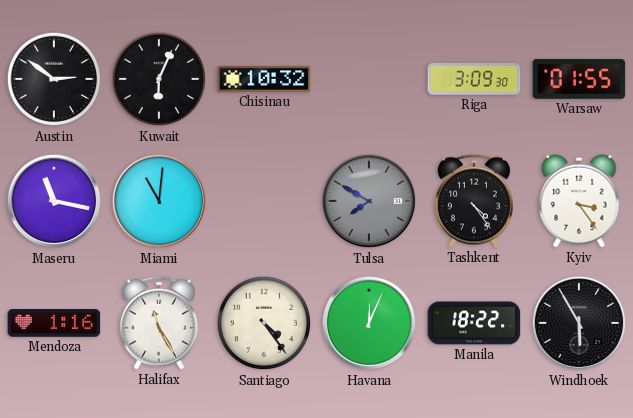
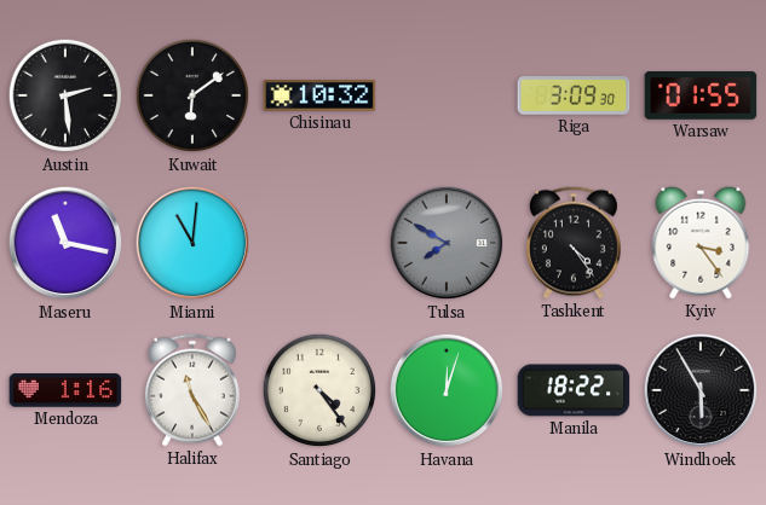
Austin: 2:51 -> 2:29
Kuwait: 6:04 -> 6:09
Havana: 12:04 -> 12:03
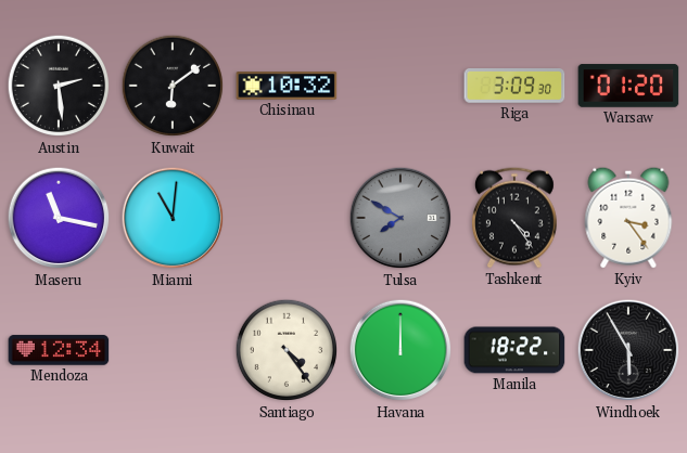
Warsaw: 01:55 -> 01:20
Mendoza: 1:16 -> 12:34
Halifax: 11:25 -> none
Havana: 12:03 -> 12:00
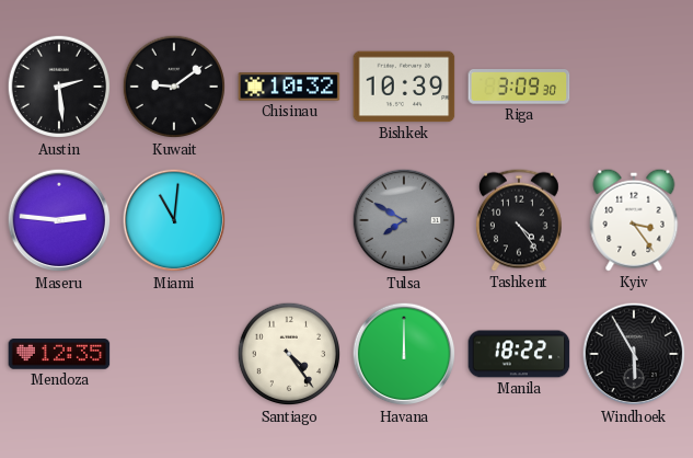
Kuwait: 6:09 -> 9:09
Bishkek: none -> 10:39
Warsaw: 01:20 -> none
Maseru: 11:17 -> 2:46
Mendoza: 12:34 -> 12:35
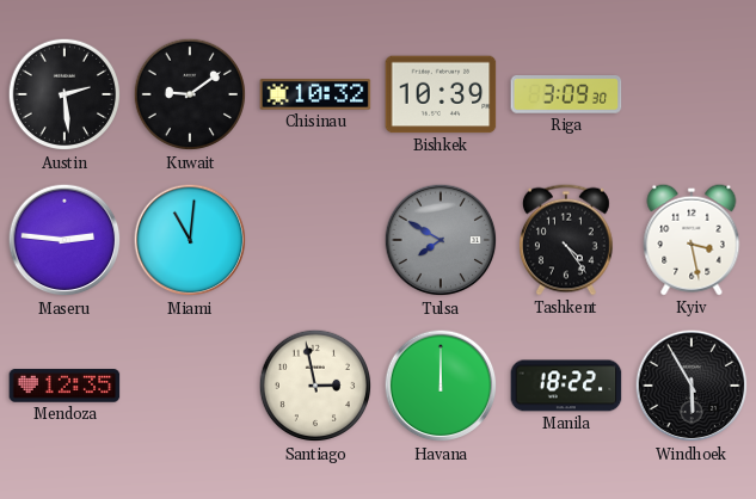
Kyiv: 3:24 -> 3:28
Santiago: 4:24 -> 2:58
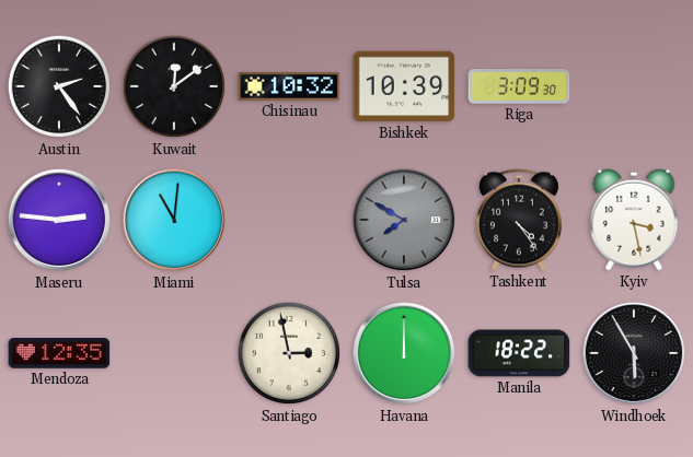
Austin: 2:29 -> 2:24
Kuwait: 9:09 -> 12:09
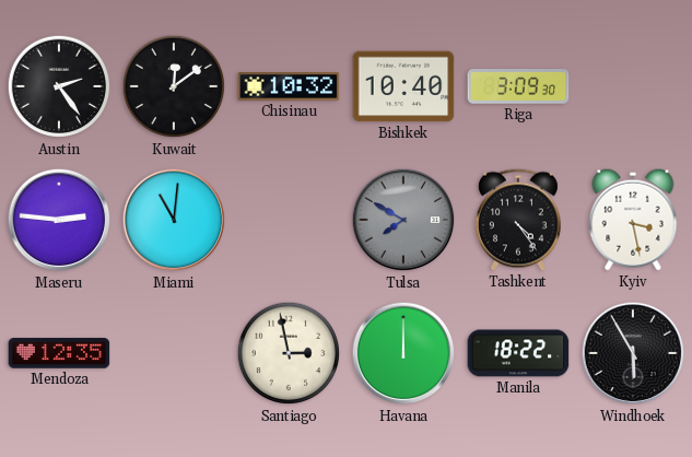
Bishkek: 10:39 -> 10:40
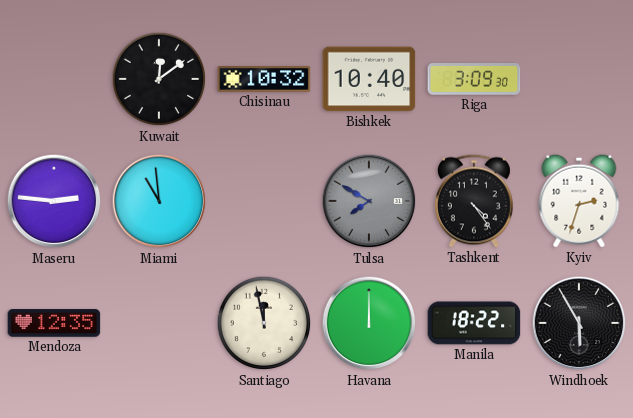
Austin: 2:24 -> none
Miami: 11:01 -> 10:59
Kyiv: 3:28 -> 2:33
Santiago: 2:58 -> 11:58
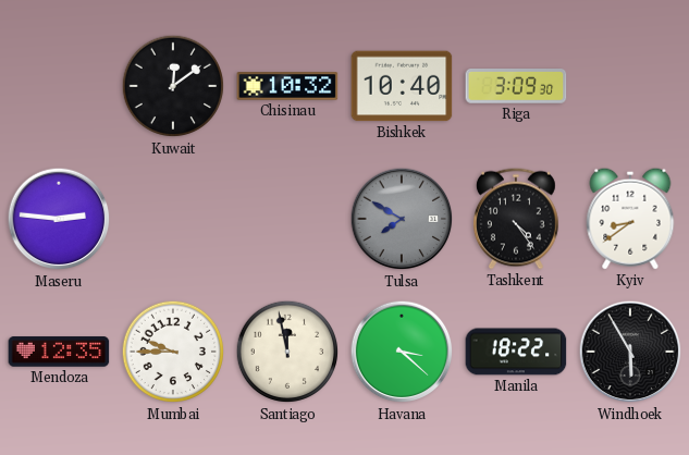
Miami: 10:59 -> none
Kyiv: 2:33 -> 8:39
Mumbai: none -> 9:45
Havana: 12:00 -> 3:22
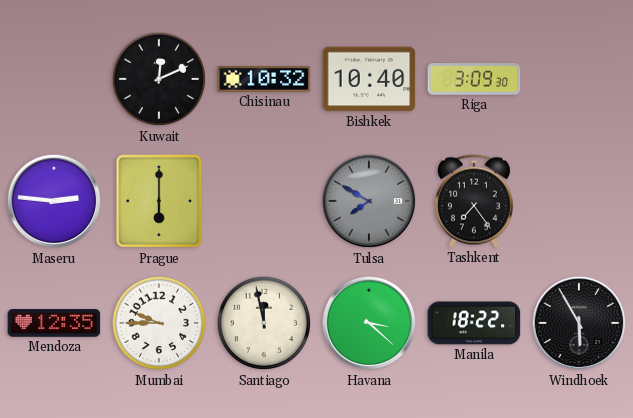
Kuwait: 12:09 -> 12:11
Prague: none -> 6:00
Tashkent: 4:24 -> 7:24
Kyiv: 8:39 -> none
